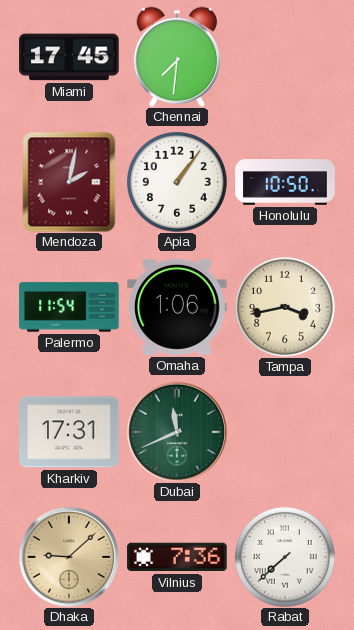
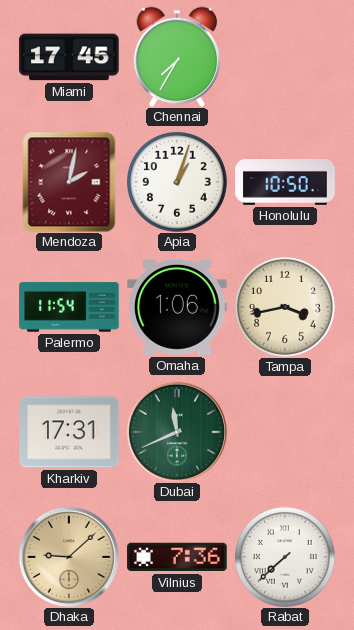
Chennai: 7:31 -> 7:35
Apia: 1:06 -> 1:03
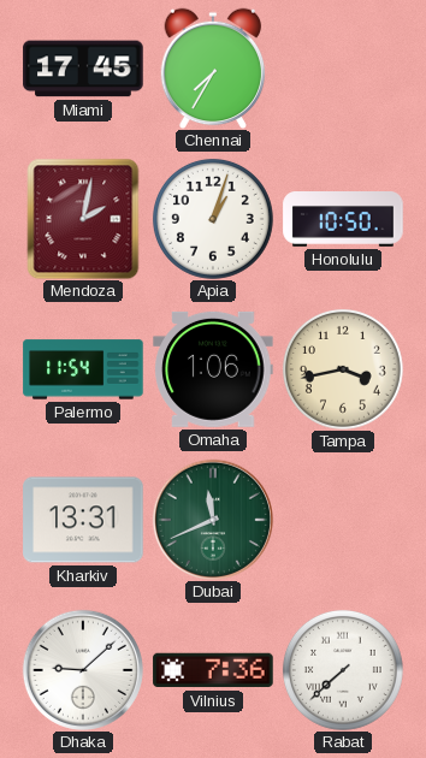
Kharkiv: 17:31 -> 13:31
Dhaka dial: champagne -> white
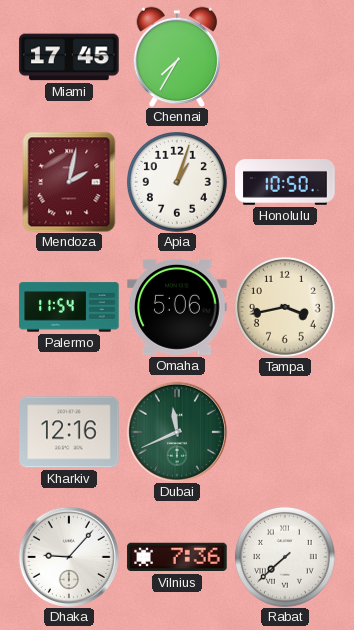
Omaha: 1:06 -> 5:06
Kharkiv: 13:31 -> 12:16
Dhaka: 9:08 -> 9:07
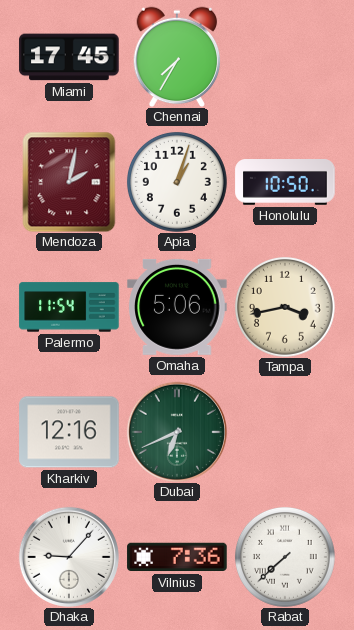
Dubai: 11:41 -> 6:41
